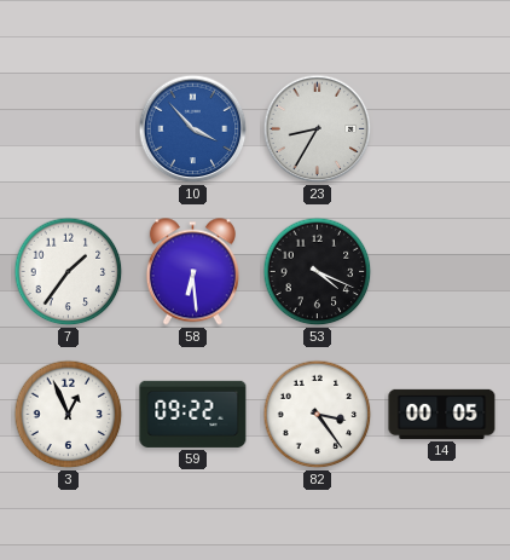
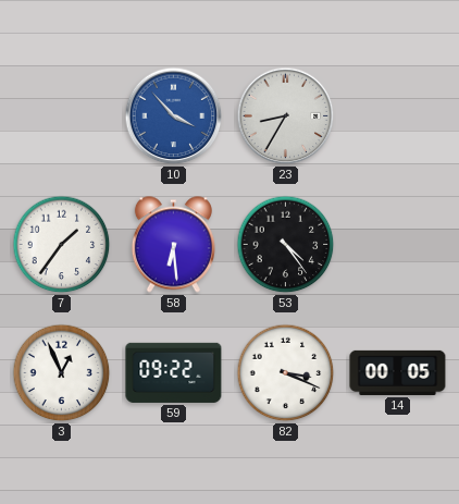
53: 4:19 -> 4:24
82: 3:24 -> 3:19
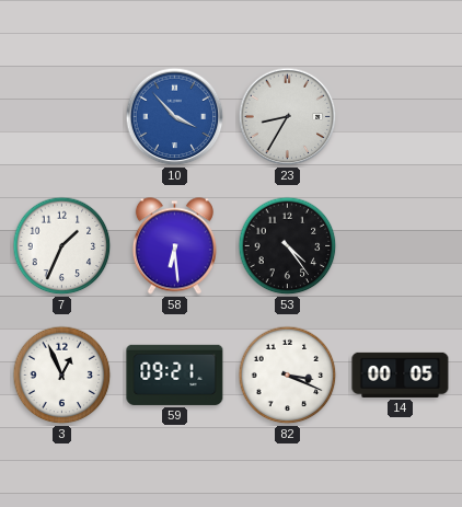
7: 1:36 -> 1:34
59: 09:22 -> 09:21
